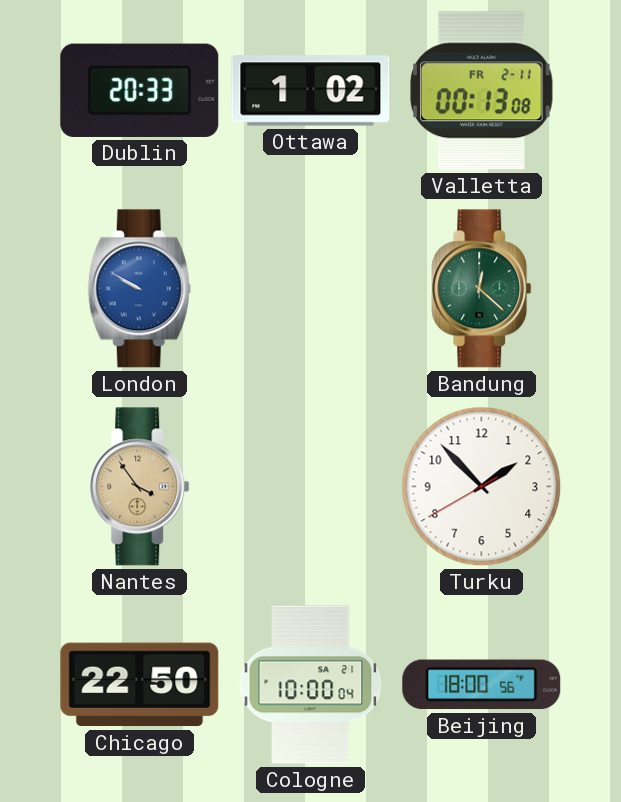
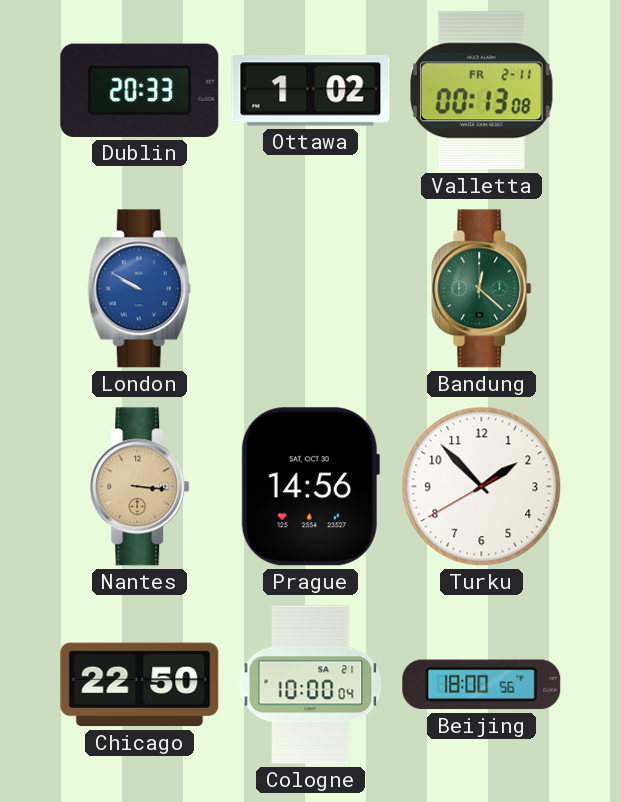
Nantes: 3:54 -> 3:16
Prague: none -> 14:56
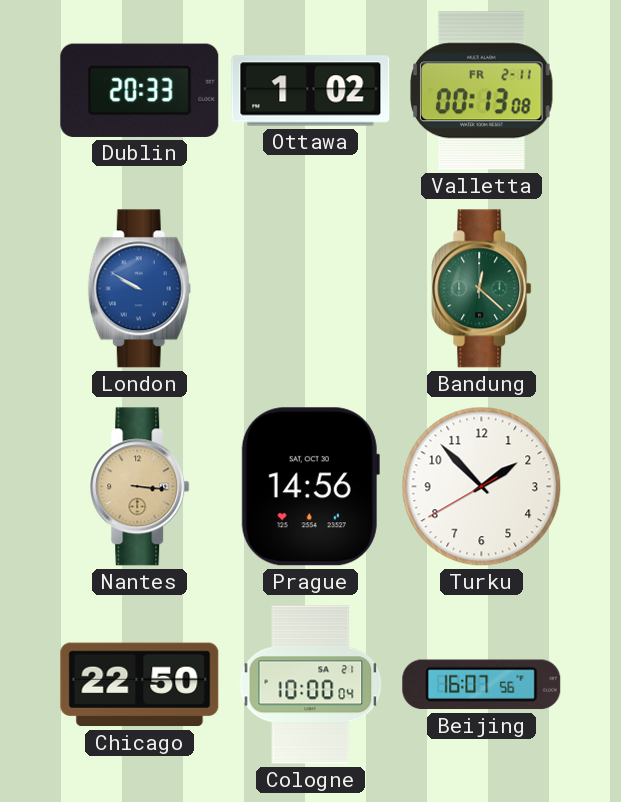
Beijing: 18:00 -> 16:07
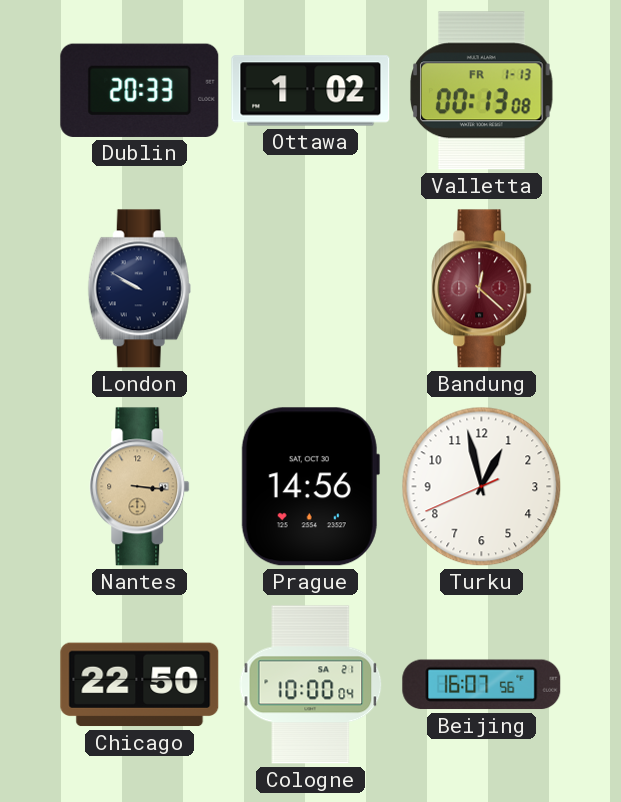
Valletta date: FR 2-11 -> FR 1-13
London dial: blue -> navy
Bandung dial: green -> burgundy
Turku: 1:52 -> 12:57
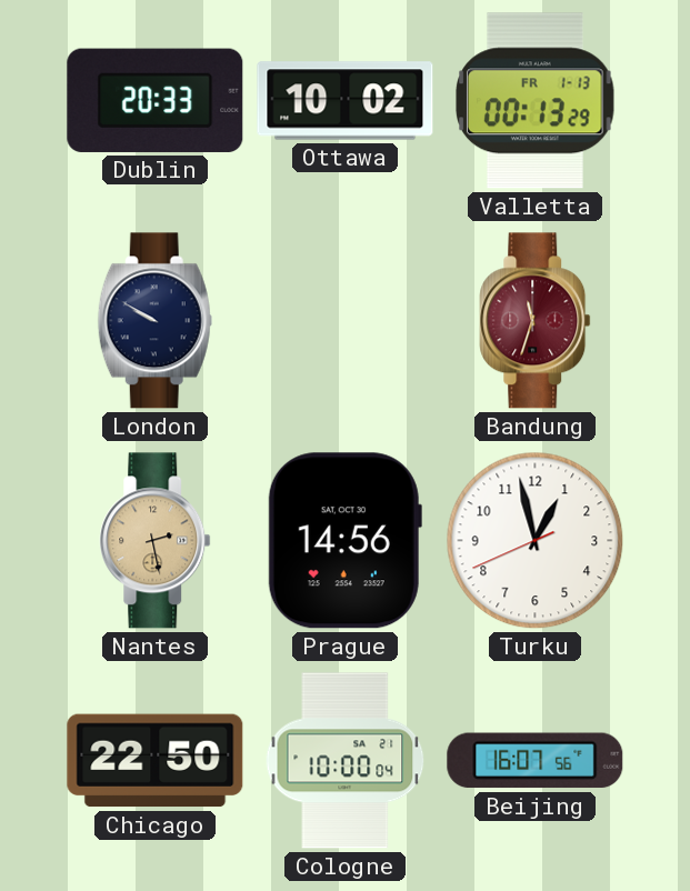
Ottawa: 1:02 -> 10:02
Valletta: 00:13:08 -> 00:13:29
Bandung: 12:22 -> 11:33
Nantes: 3:16 -> 2:28
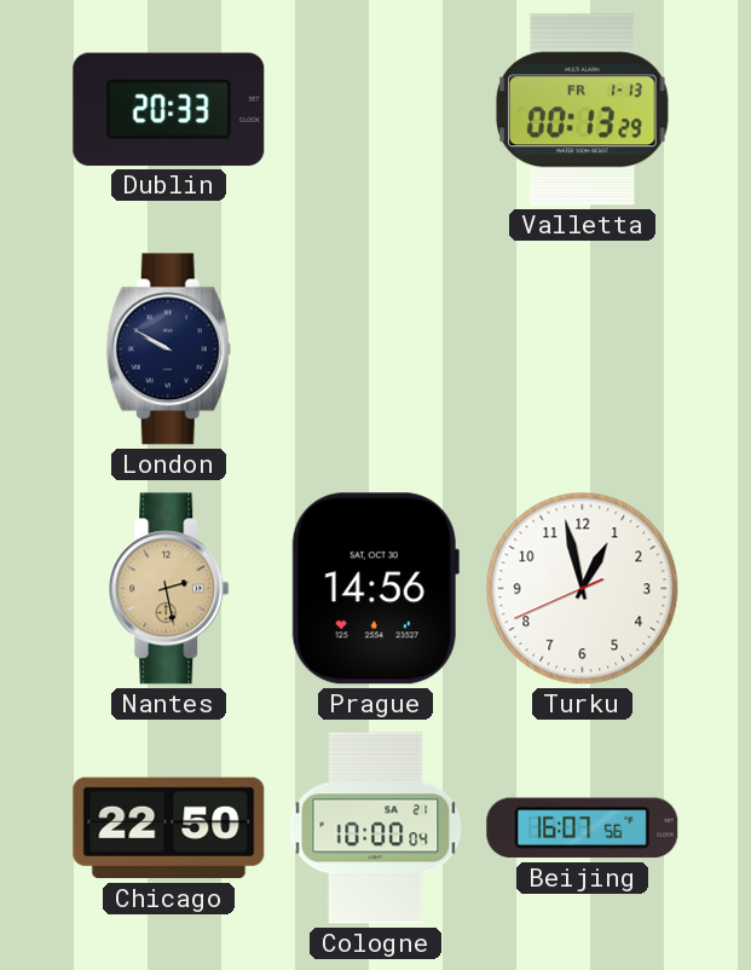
Ottawa: 10:02 -> none
Bandung: 11:33 -> none
